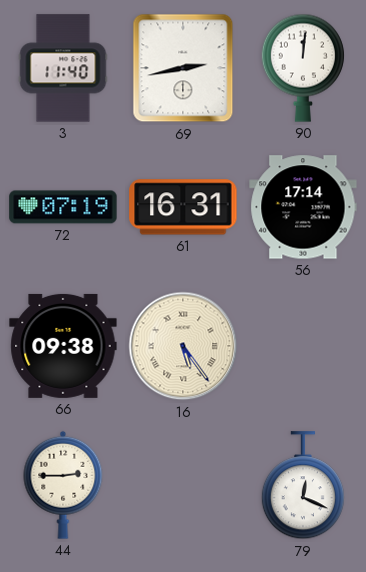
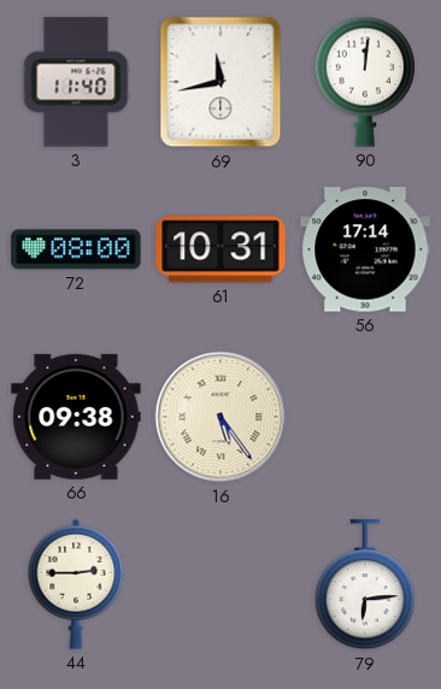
69: 2:43 -> 11:43
72: 07:19 -> 08:00
61: 16:31 -> 10:31
79: 12:19 -> 6:14
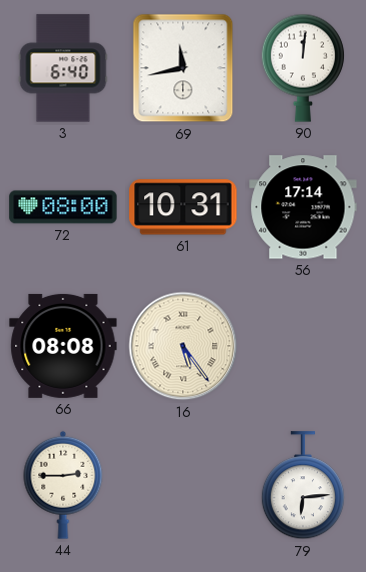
3: 11:40 -> 6:40
66: 09:38 -> 08:08
